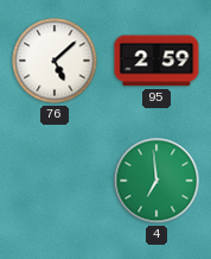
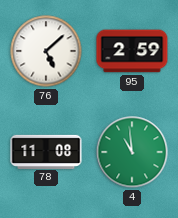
78: none -> 11:08
4: 6:59 -> 10:59
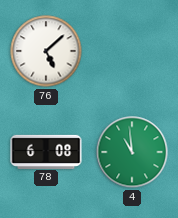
95: 2:59 -> none
78: 11:08 -> 6:08
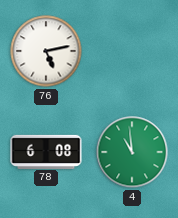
76: 5:08 -> 5:13
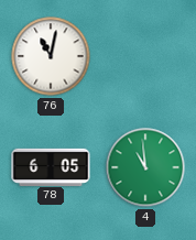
76: 5:13 -> 11:02
78: 6:08 -> 6:05
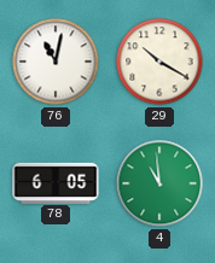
29: none -> 10:20
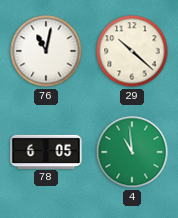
29: 10:20 -> 10:22
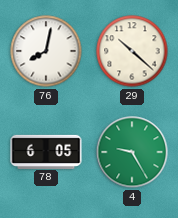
76: 11:02 -> 8:02
4: 10:59 -> 9:25
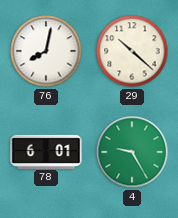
78: 6:05 -> 6:01
